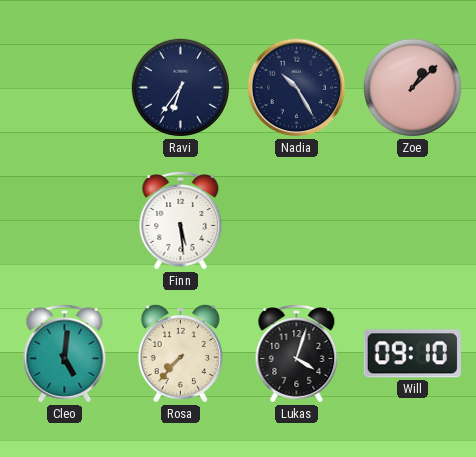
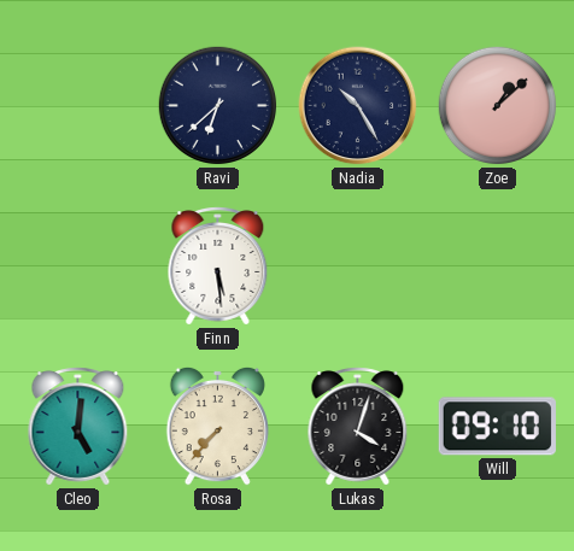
Ravi: 6:36 -> 6:38
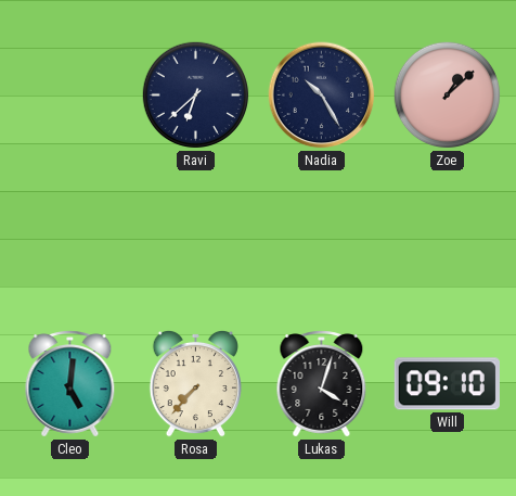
Finn: 5:29 -> none
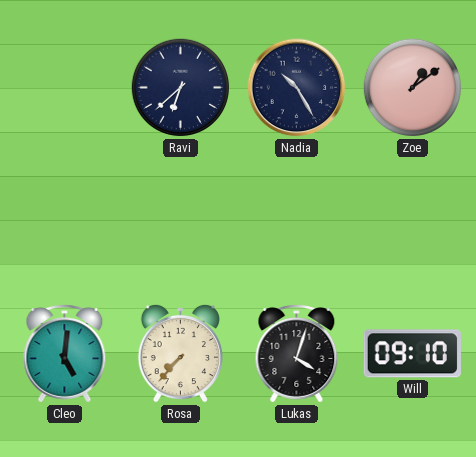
Zoe: 1:08 -> 1:09
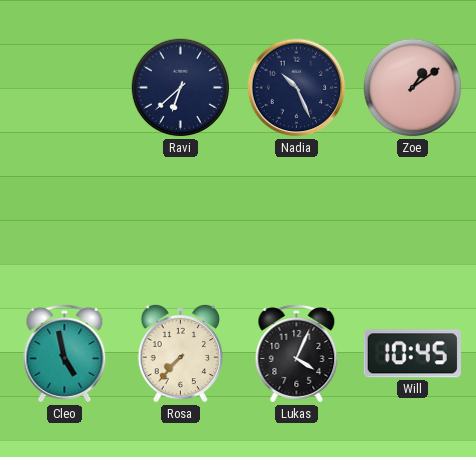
Nadia: 10:25 -> 10:26
Cleo: 5:01 -> 4:58
Lukas: 4:03 -> 4:04
Will: 09:10 -> 10:45
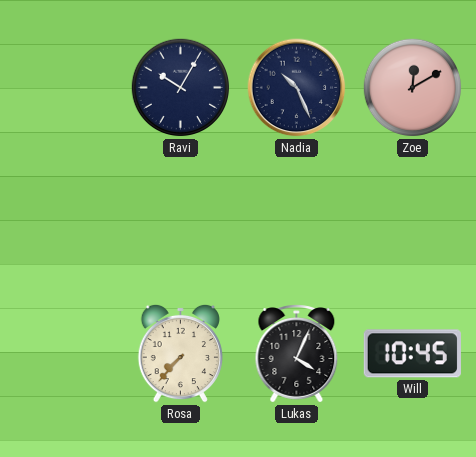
Ravi: 6:38 -> 10:05
Zoe: 1:09 -> 12:10
Cleo: 4:58 -> none
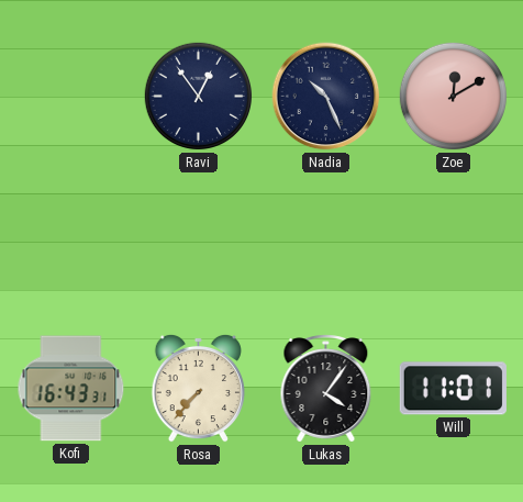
Ravi: 10:05 -> 12:54
Kofi: none -> 16:43
Lukas: 4:04 -> 4:06
Will: 10:45 -> 11:01
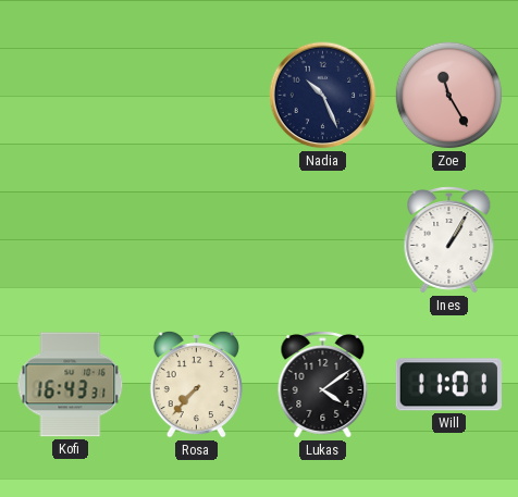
Ravi: 12:54 -> none
Zoe: 12:10 -> 11:25
Ines: none -> 1:05
Lukas: 4:06 -> 4:09
